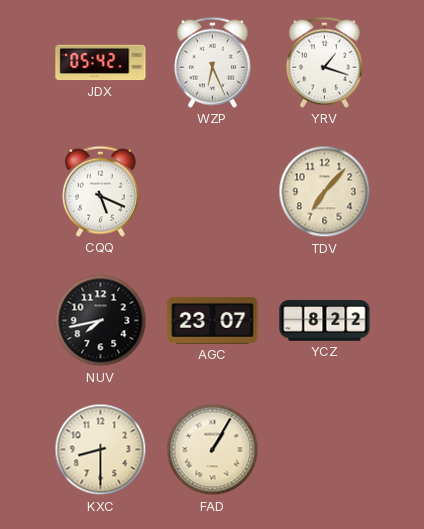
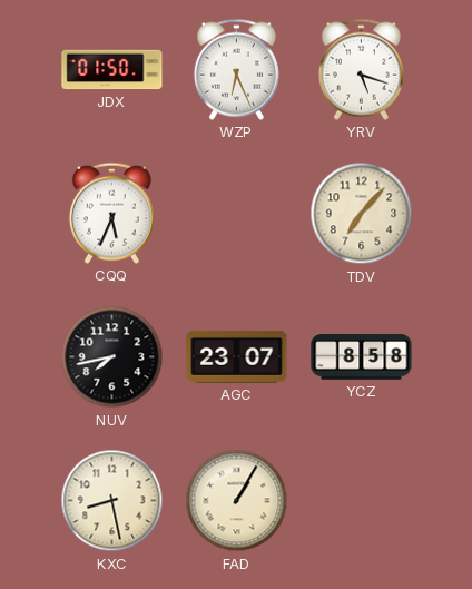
JDX: 05:42 -> 01:50
YRV: 1:18 -> 5:18
CQQ: 5:19 -> 5:34
YCZ: 8:22 -> 8:58
KXC: 8:30 -> 8:28
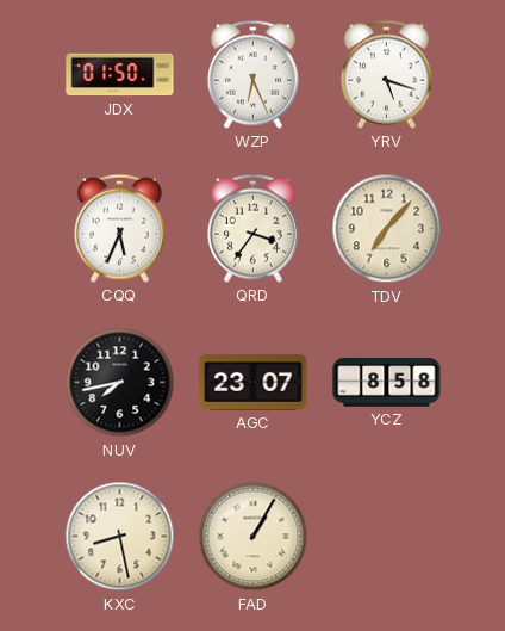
QRD: none -> 3:36
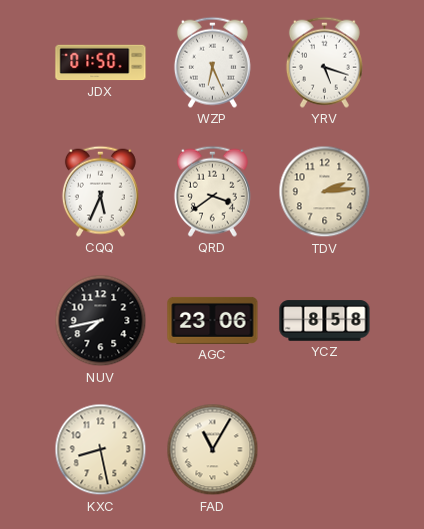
QRD: 3:36 -> 3:39
TDV: 7:07 -> 2:14
AGC: 23:07 -> 23:06
FAD: 1:05 -> 11:05
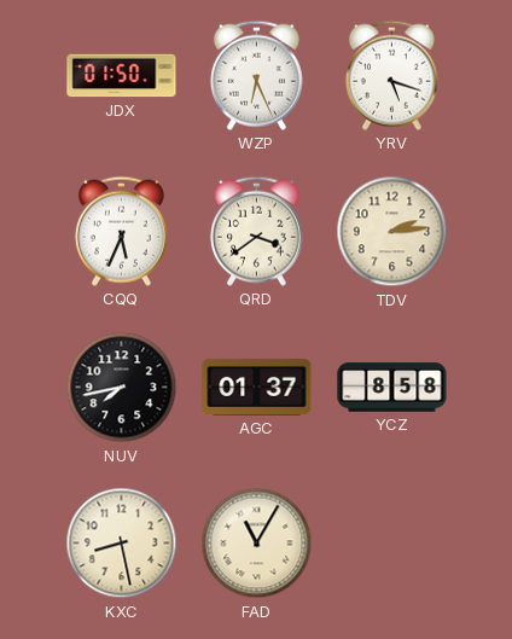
AGC: 23:06 -> 01:37
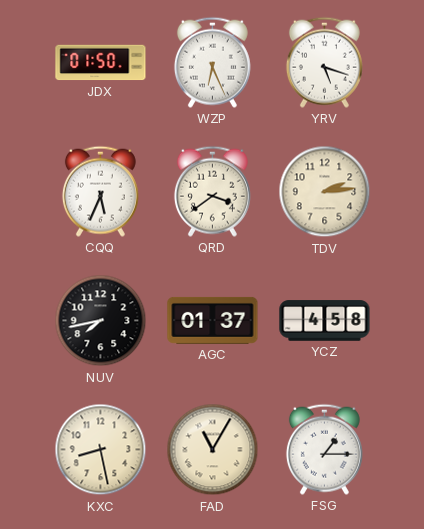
YCZ: 8:58 -> 4:58
FSG: none -> 1:15
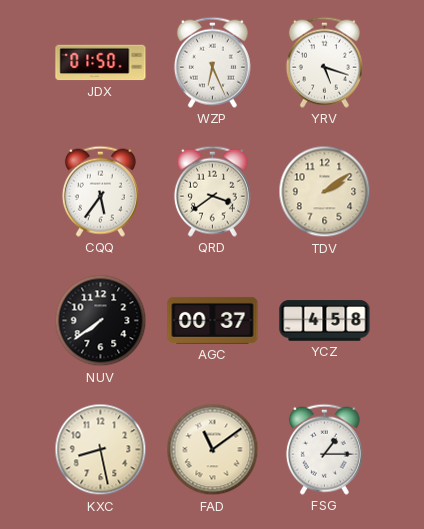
CQQ: 5:34 -> 5:36
TDV: 2:14 -> 2:09
NUV: 7:43 -> 7:39
AGC: 01:37 -> 00:37
FAD: 11:05 -> 11:09
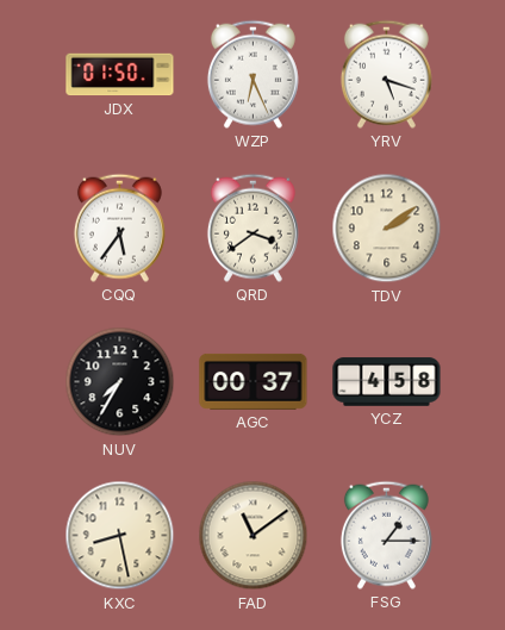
NUV: 7:39 -> 7:35
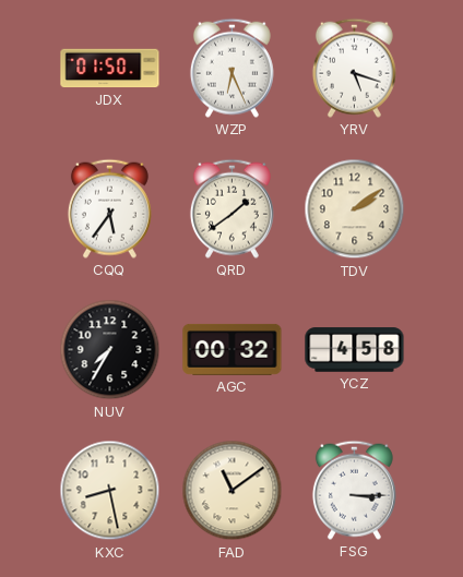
QRD: 3:39 -> 1:39
AGC: 00:37 -> 00:32
FSG: 1:15 -> 3:15
